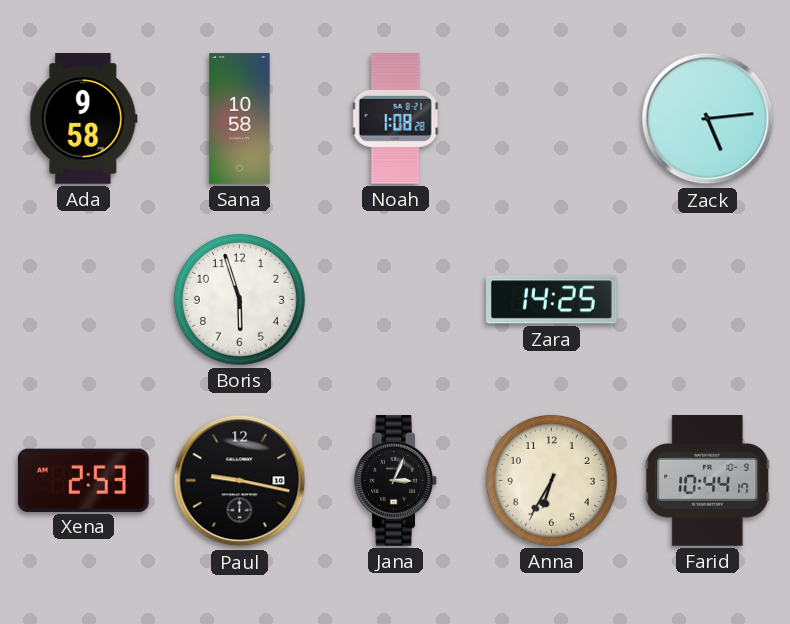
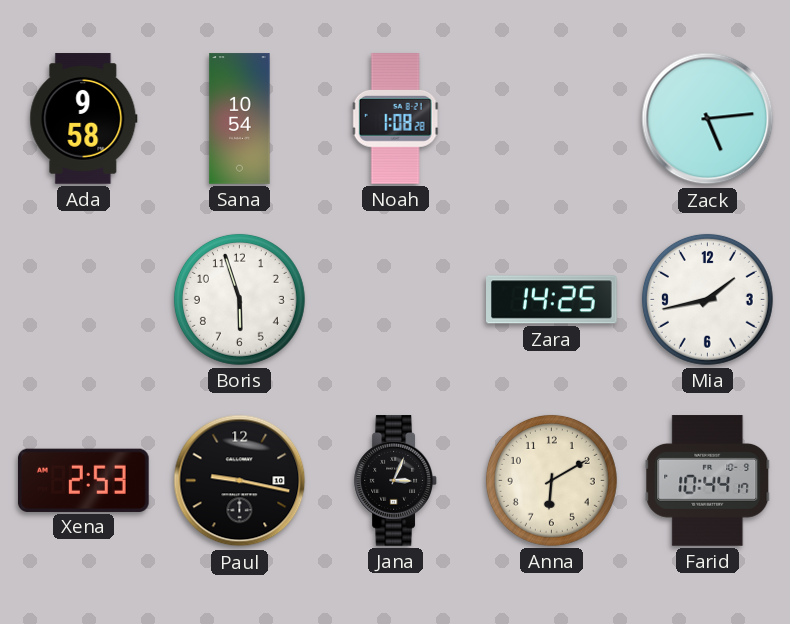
Sana: 10:58 -> 10:54
Mia: none -> 1:43
Anna: 6:35 -> 6:10
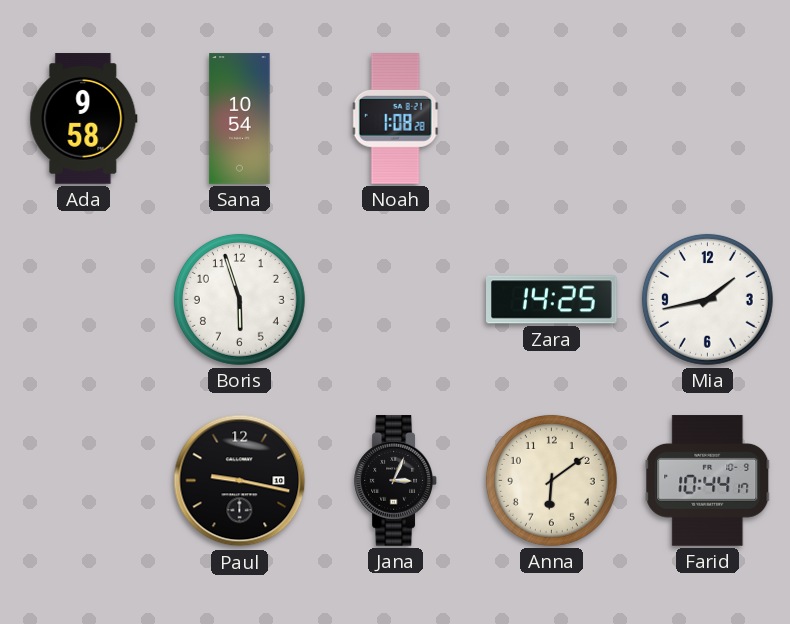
Zack: 5:14 -> none
Xena: 2:53 -> none
Anna: 6:10 -> 6:09
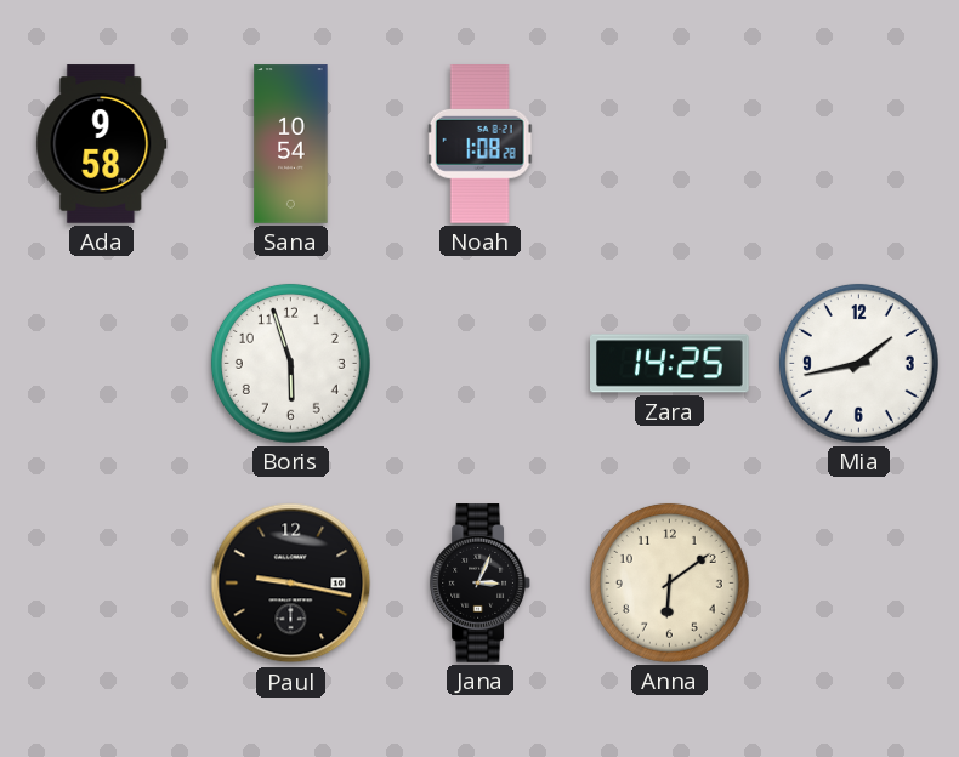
Farid: 10:44 -> none
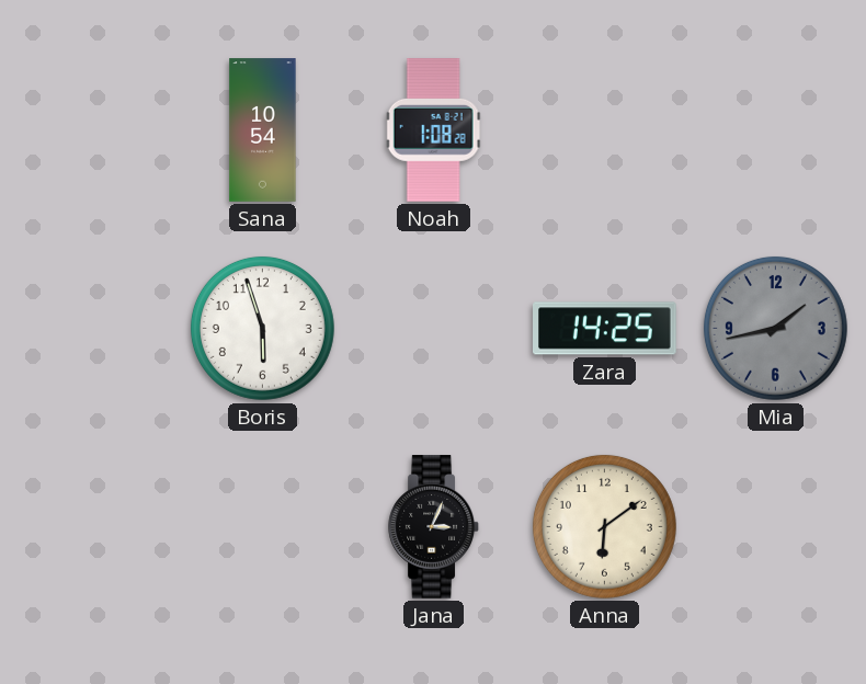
Ada: 9:58 -> none
Mia dial: white -> grey
Paul: 9:17 -> none
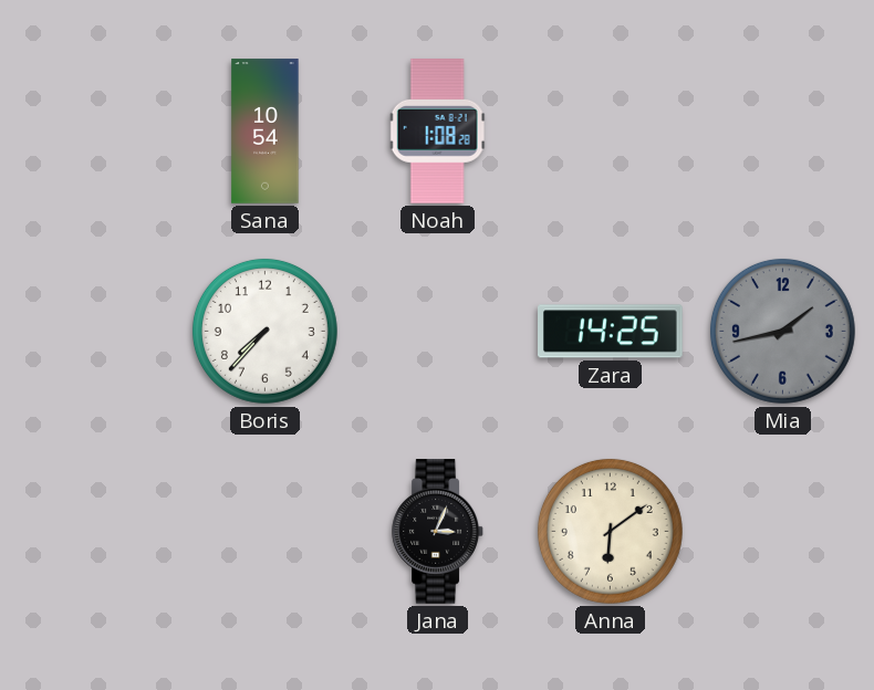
Boris: 5:57 -> 7:37
